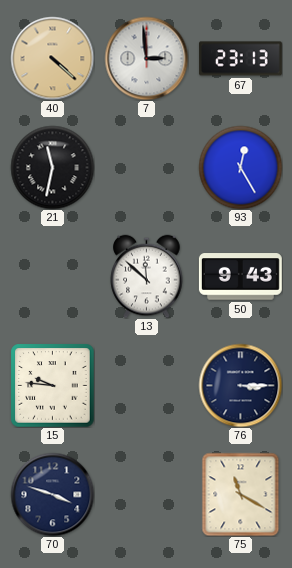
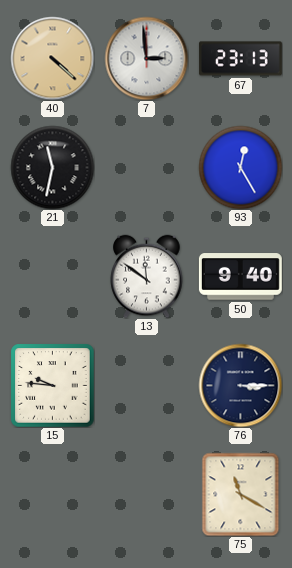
13: 11:52 -> 11:51
50: 9:43 -> 9:40
70: 3:48 -> none
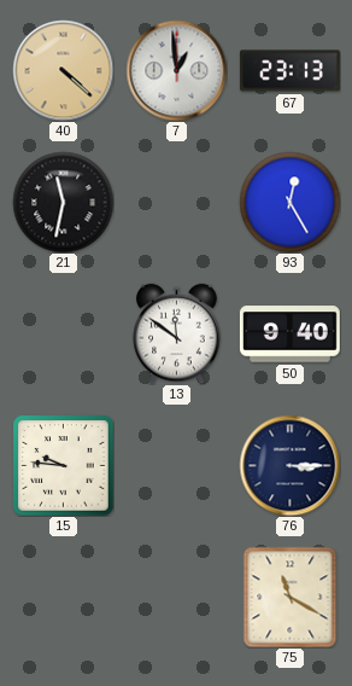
7: 2:59 -> 12:59
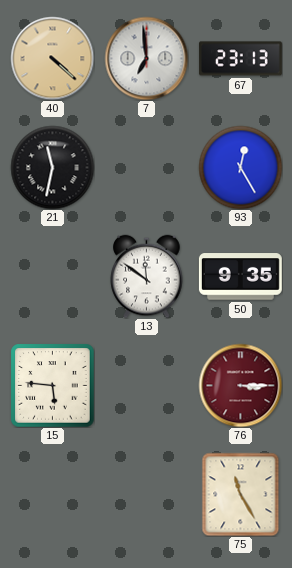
7: 12:59 -> 6:59
50: 9:40 -> 9:35
15: 9:46 -> 5:46
76 dial: navy -> burgundy
75: 11:20 -> 11:25
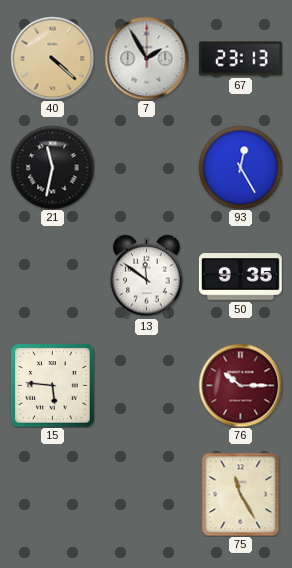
7: 6:59 -> 1:55
76: 3:15 -> 10:15
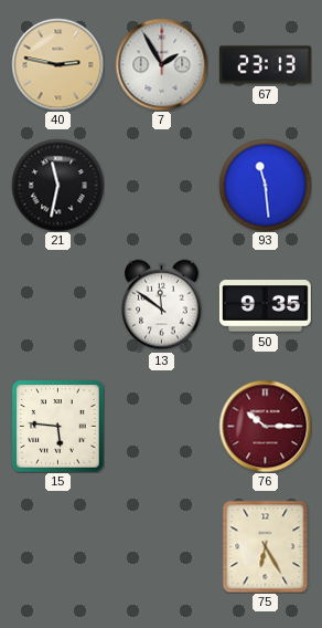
40: 4:22 -> 2:47
93: 12:25 -> 11:29
75: 11:25 -> 6:25
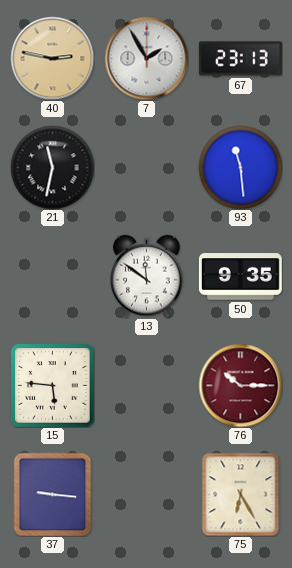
37: none -> 9:16
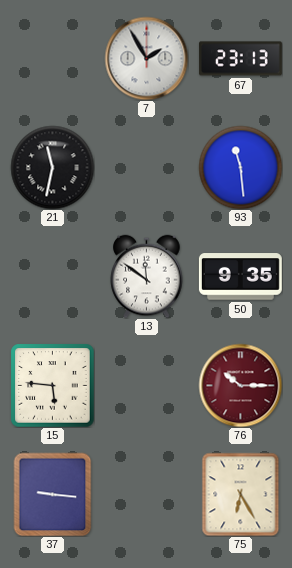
40: 2:47 -> none
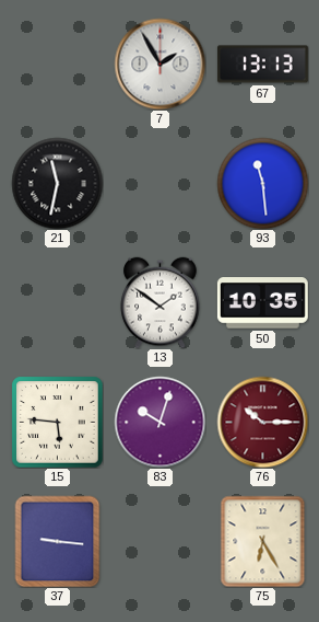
67: 23:13 -> 13:13
13: 11:51 -> 1:51
50: 9:35 -> 10:35
83: none -> 10:03
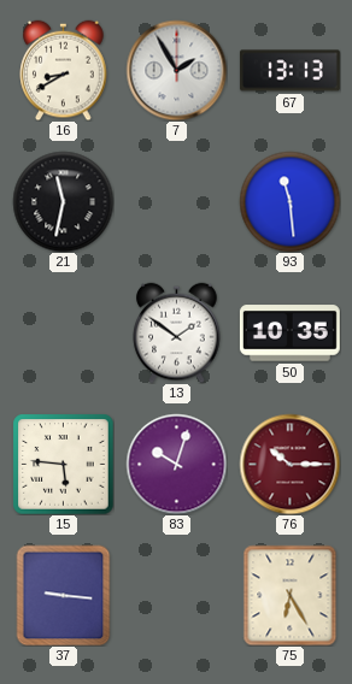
16: none -> 8:40
